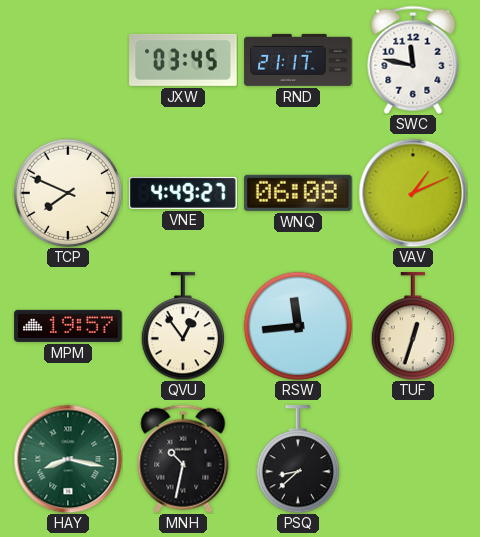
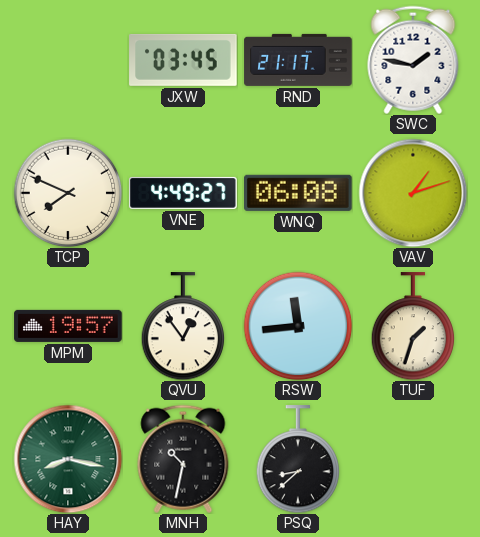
SWC: 11:47 -> 1:47
VAV: 1:11 -> 1:12
TUF: 12:33 -> 1:33
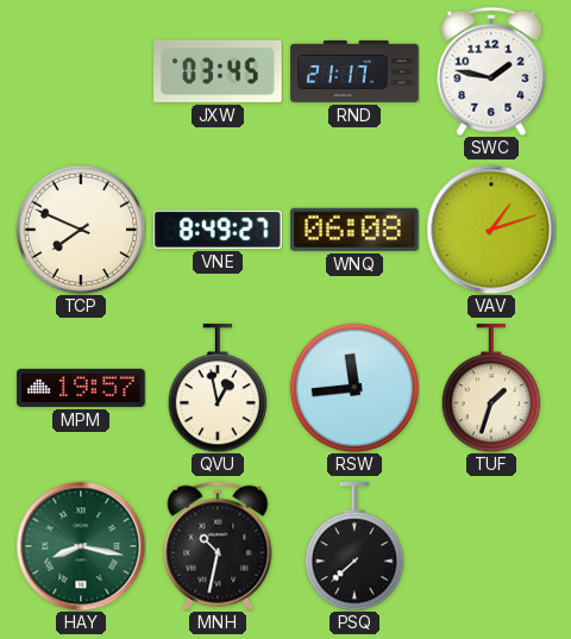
VNE: 4:49 -> 8:49
QVU: 12:54 -> 12:58
PSQ: 8:38 -> 7:38
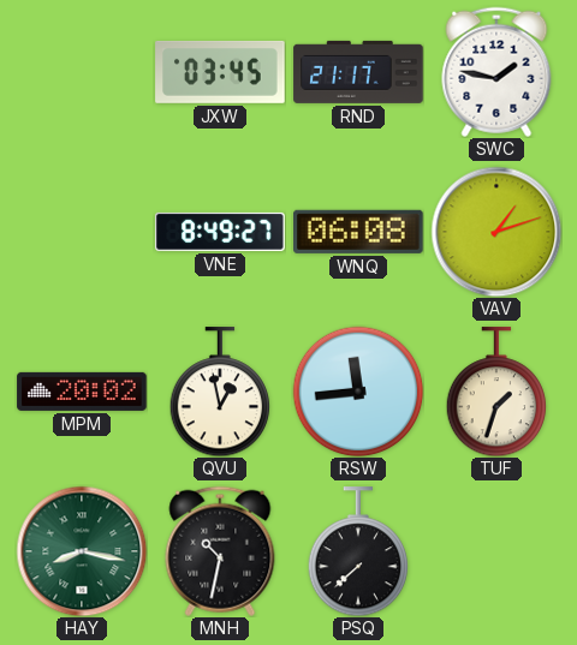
TCP: 7:49 -> none
MPM: 19:57 -> 20:02
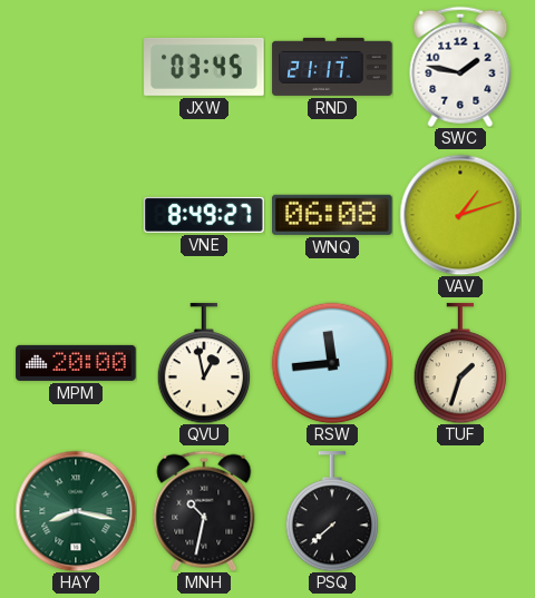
MPM: 20:02 -> 20:00
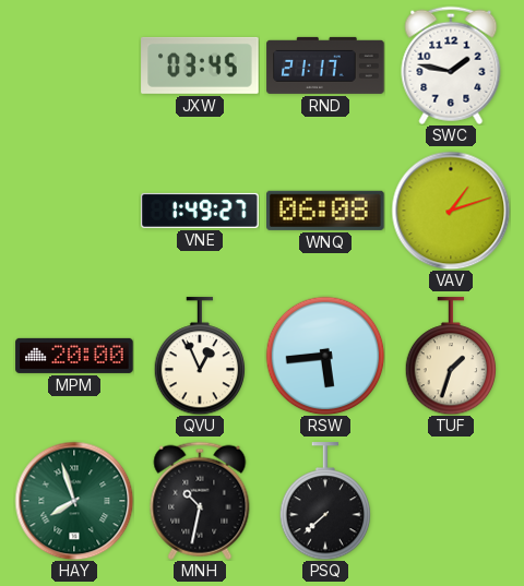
VNE: 8:49 -> 1:49
QVU: 12:58 -> 12:56
RSW: 11:44 -> 5:44
HAY: 8:17 -> 7:57
